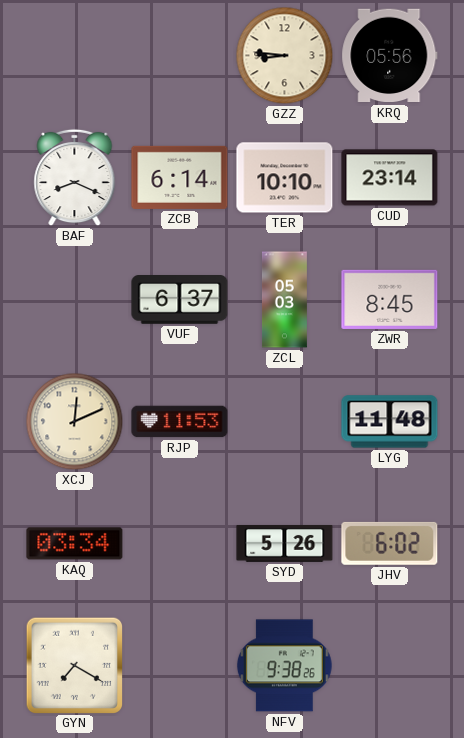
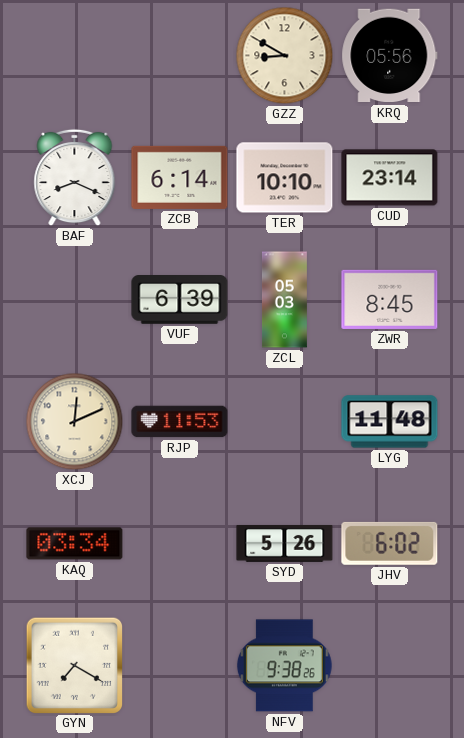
GZZ: 8:46 -> 8:50
VUF: 6:37 -> 6:39
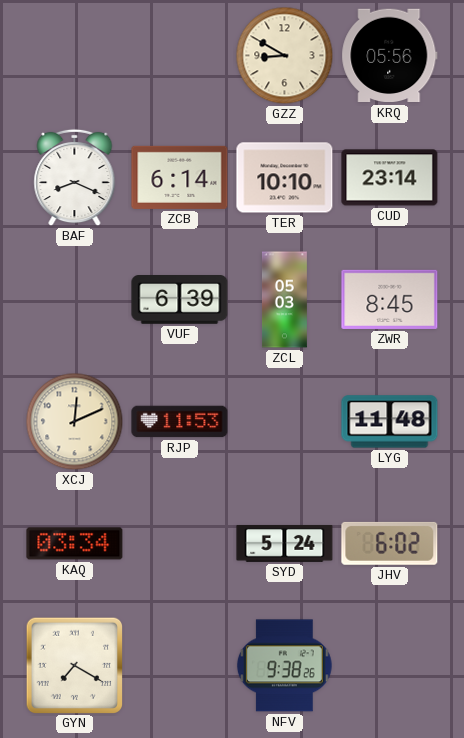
SYD: 5:26 -> 5:24
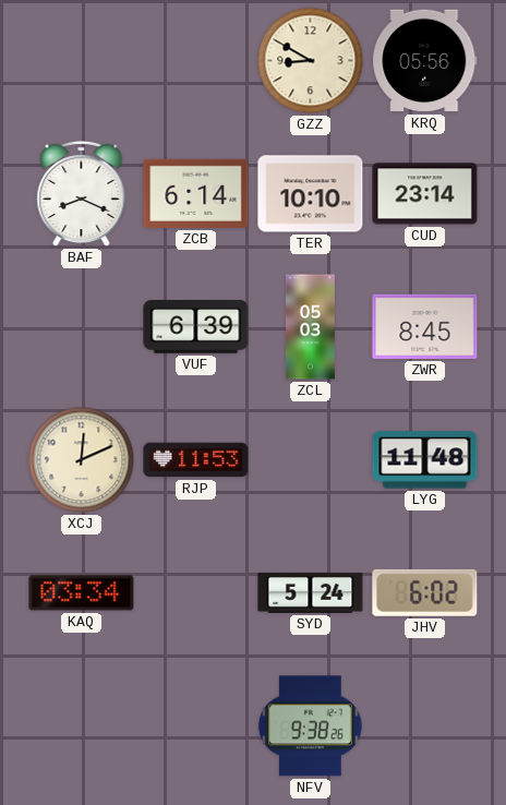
GYN: 7:20 -> none
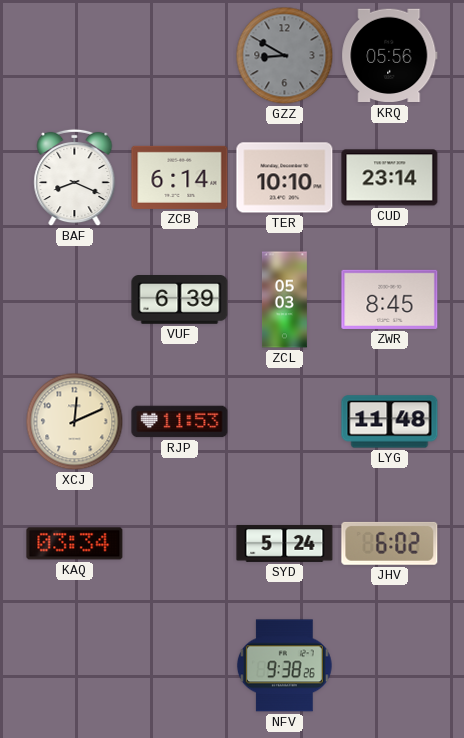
GZZ dial: cream -> grey
